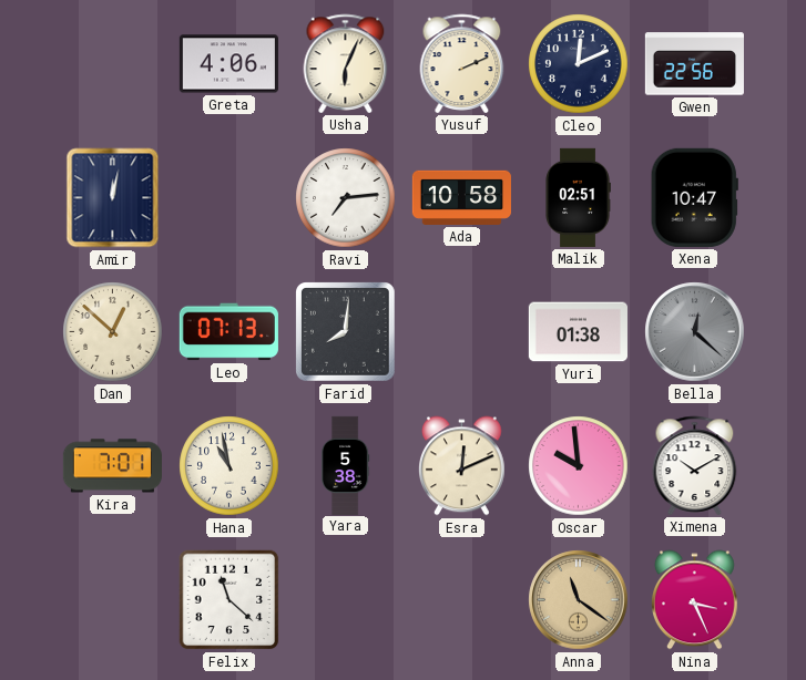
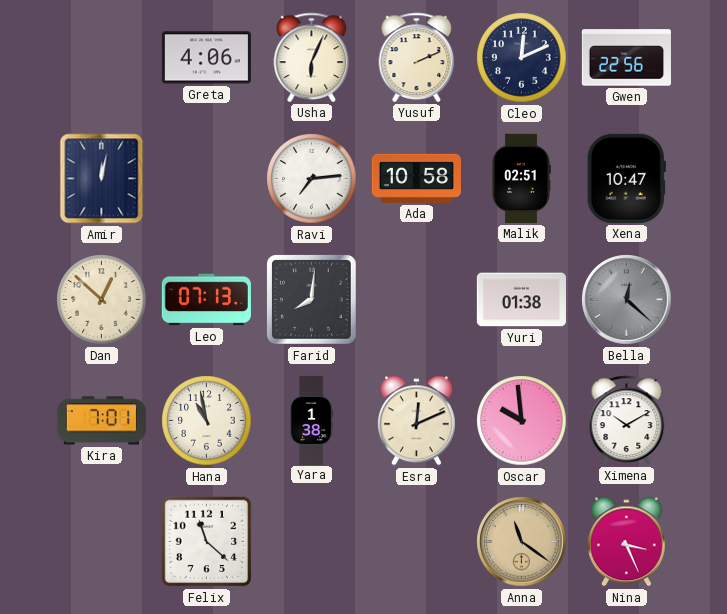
Yara: 5:38 -> 1:38
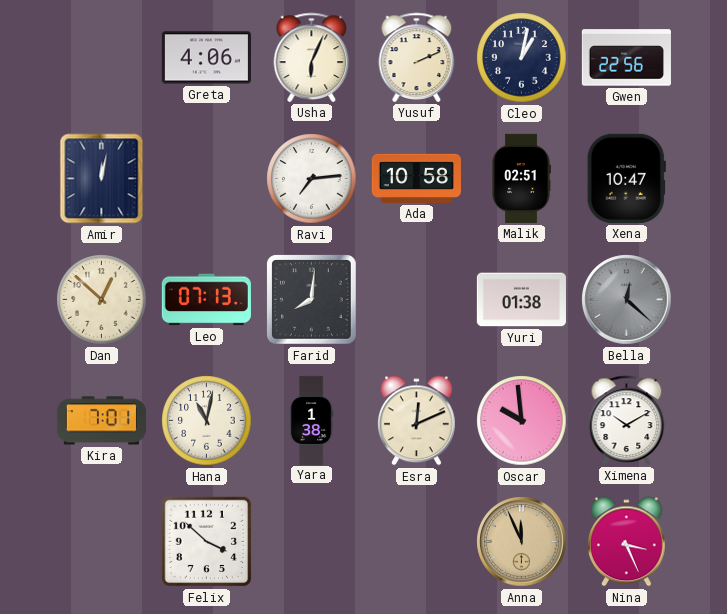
Cleo: 12:11 -> 1:02
Hana: 10:58 -> 11:02
Felix: 11:22 -> 3:52
Anna: 11:21 -> 11:56
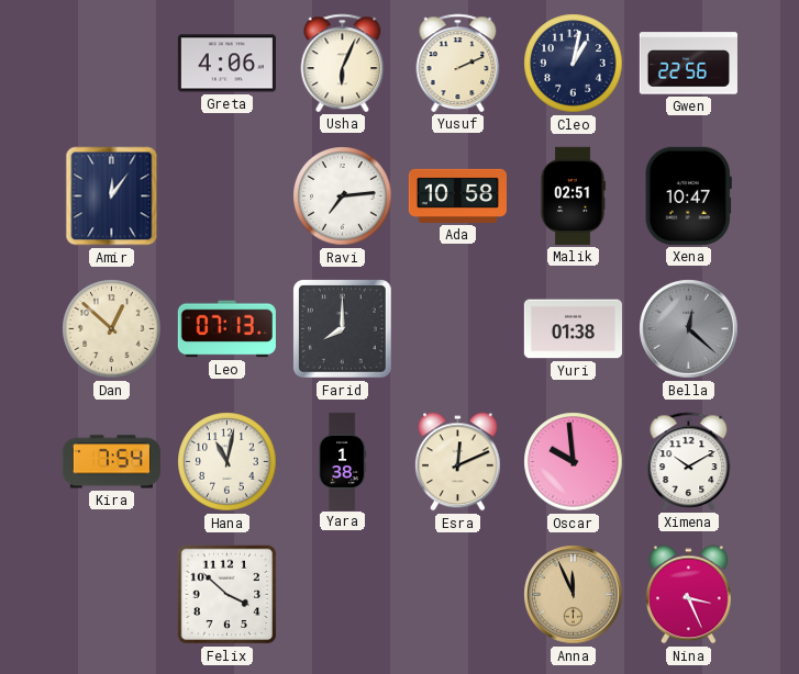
Amir: 12:02 -> 12:06
Farid: 8:01 -> 8:00
Kira: 7:01 -> 7:54
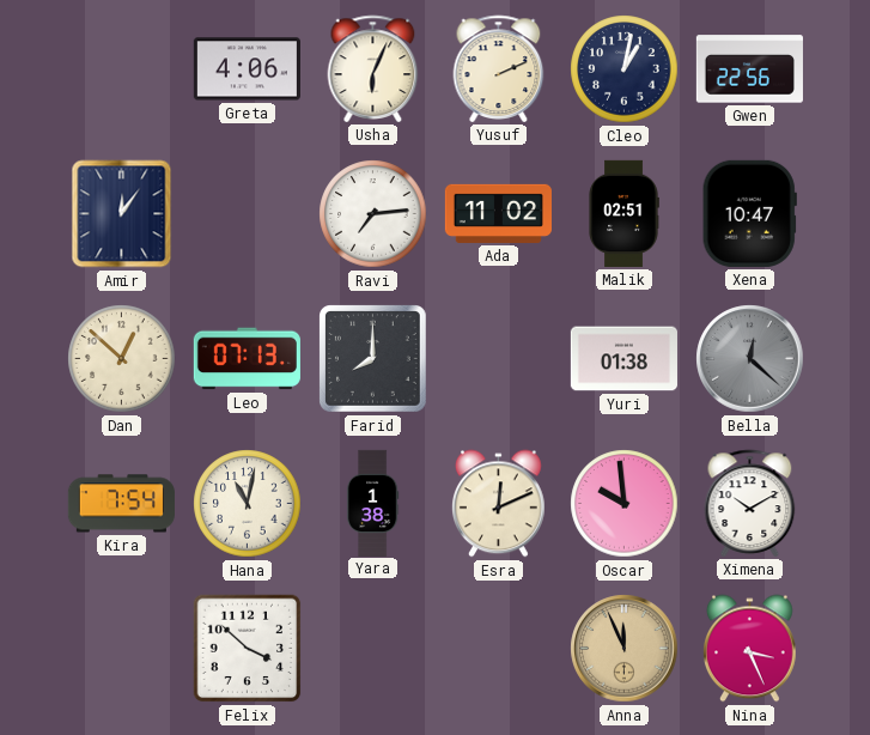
Ada: 10:58 -> 11:02
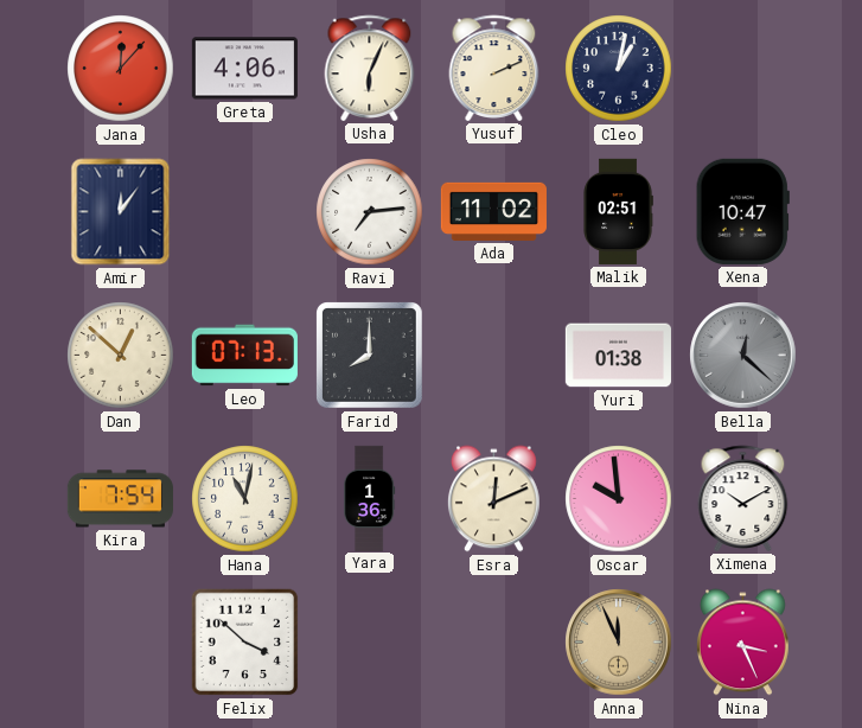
Jana: none -> 12:07
Gwen: 22:56 -> none
Yara: 1:38 -> 1:36
